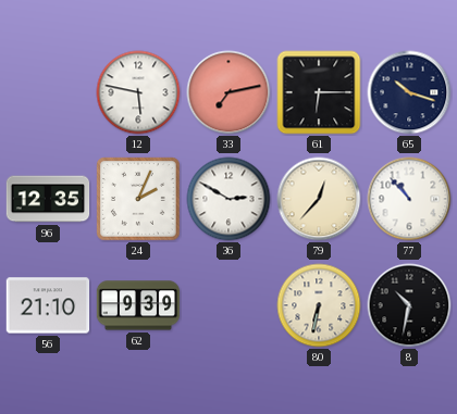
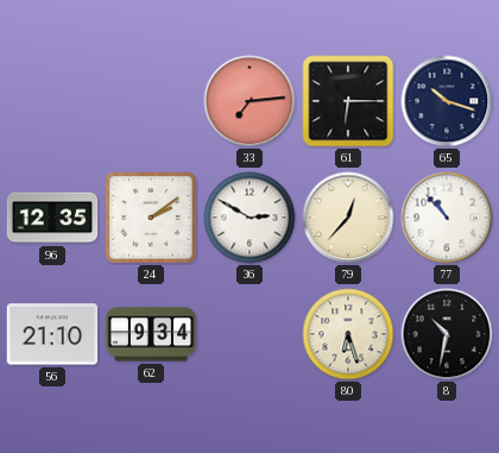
12: 5:47 -> none
33: 7:13 -> 7:14
24: 2:04 -> 2:09
62: 9:39 -> 9:34
80: 6:32 -> 6:27
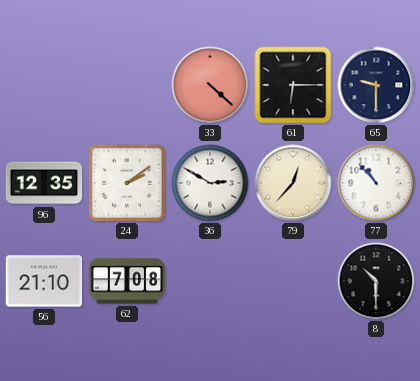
33: 7:14 -> 4:22
65: 10:18 -> 9:30
62: 9:34 -> 7:08
80: 6:27 -> none
8: 10:32 -> 10:30
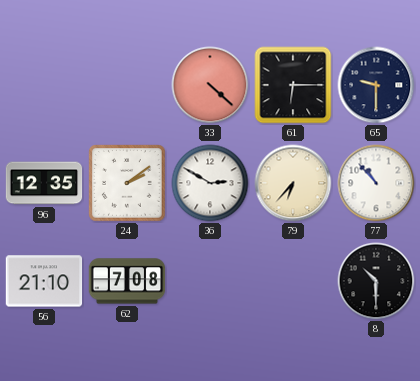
79: 12:37 -> 6:37
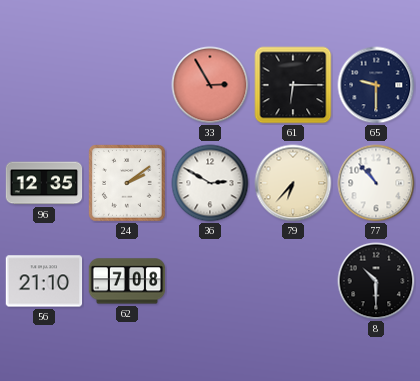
33: 4:22 -> 2:55
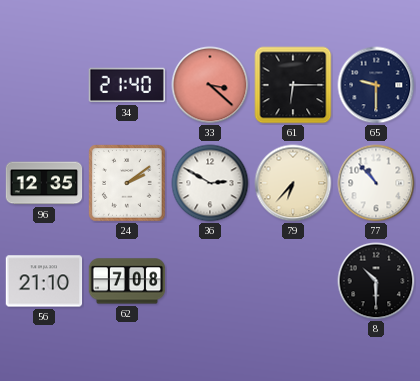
34: none -> 21:40
33: 2:55 -> 3:22
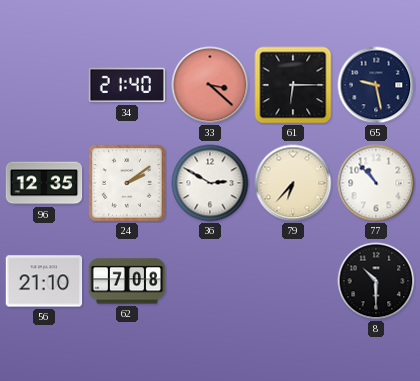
65: 9:30 -> 9:28
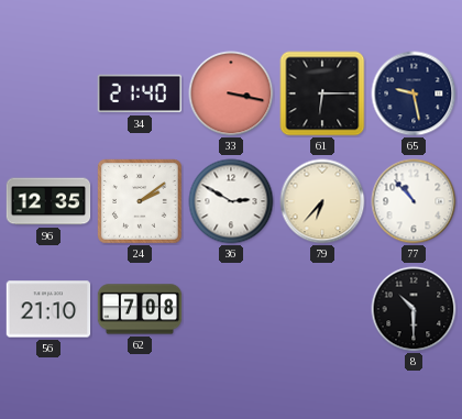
33: 3:22 -> 3:17
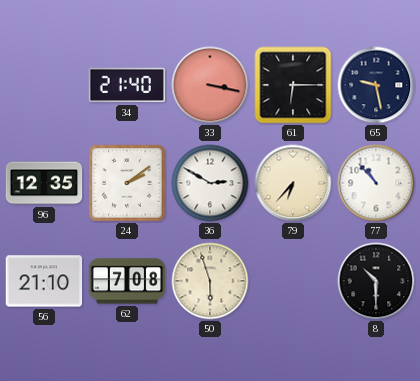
50: none -> 5:57
